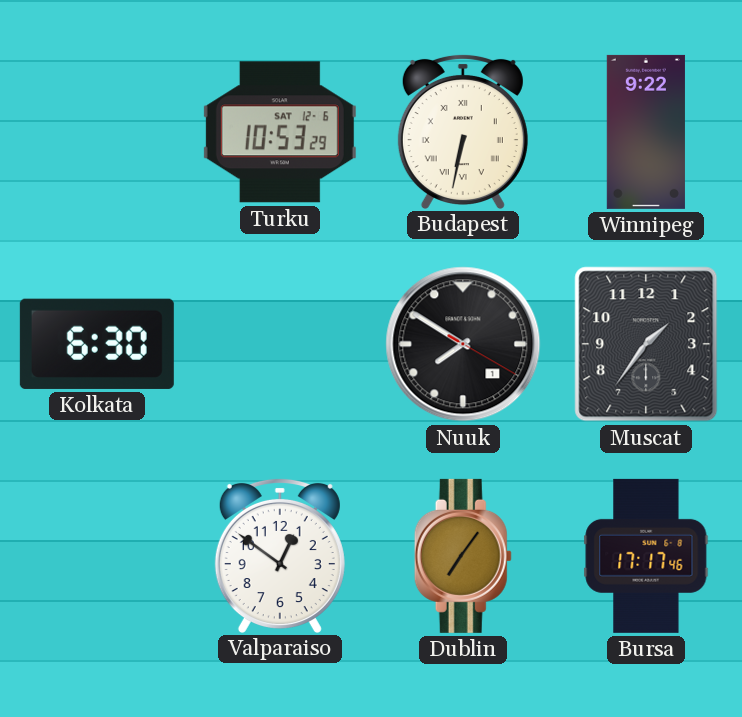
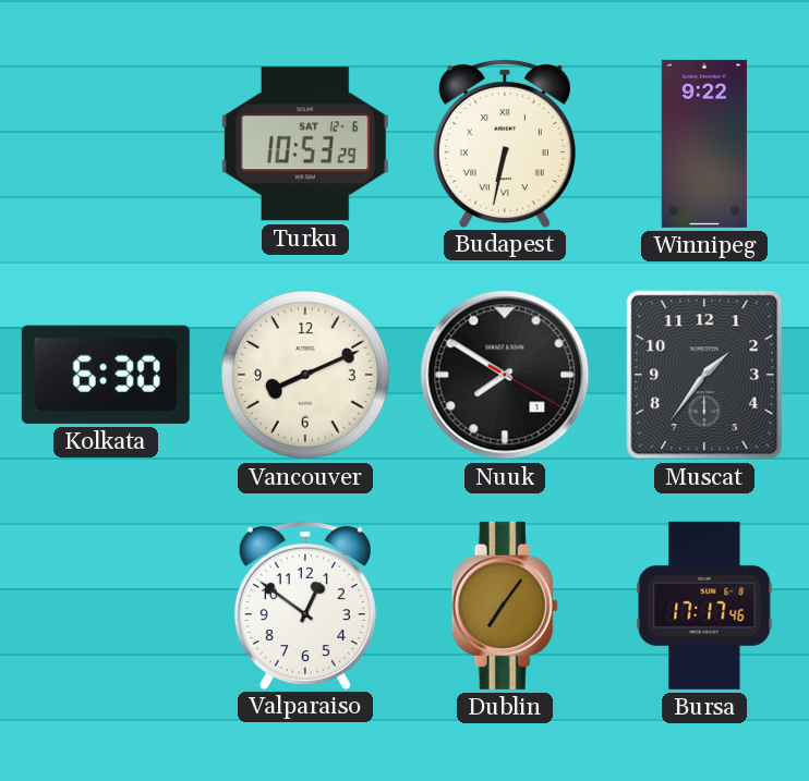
Vancouver: none -> 8:11
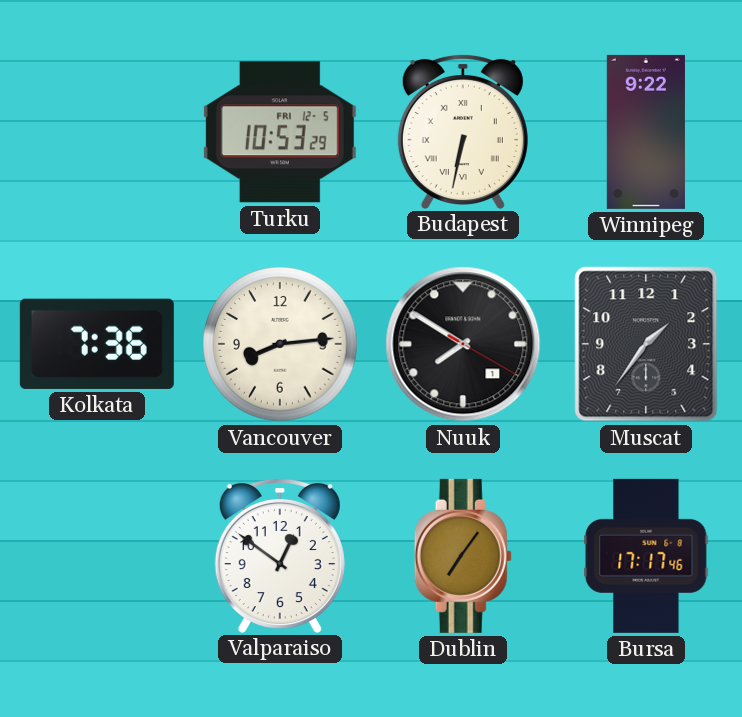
Turku date: SAT 12-6 -> FRI 12-5
Kolkata: 6:30 -> 7:36
Vancouver: 8:11 -> 8:14
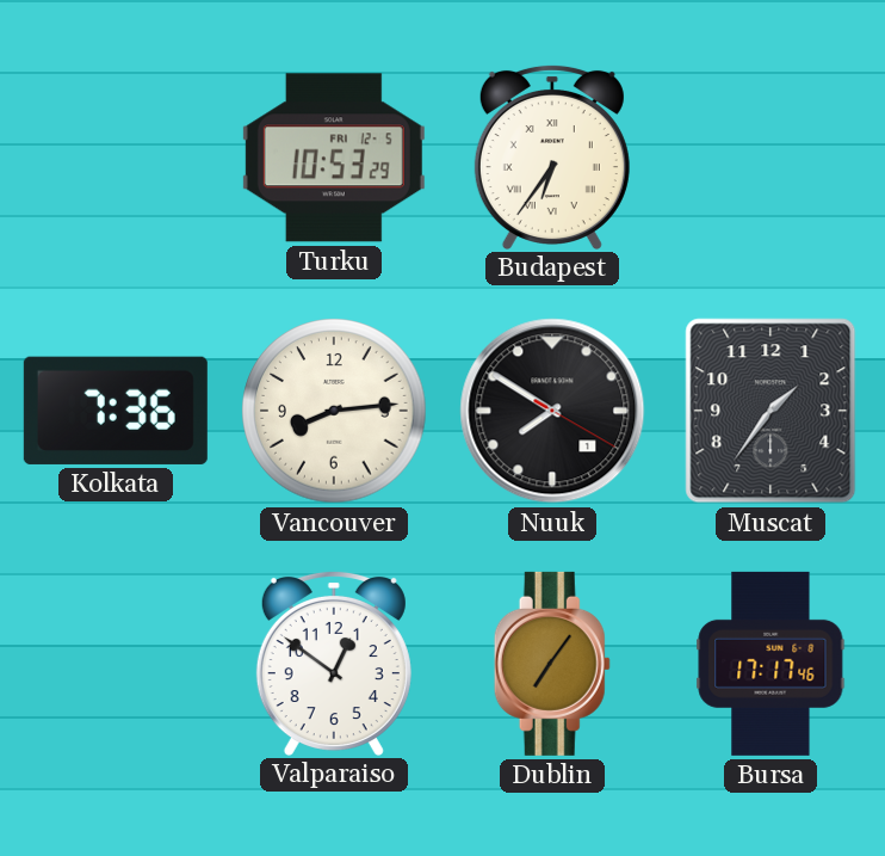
Budapest: 6:32 -> 6:36
Winnipeg: 9:22 -> none
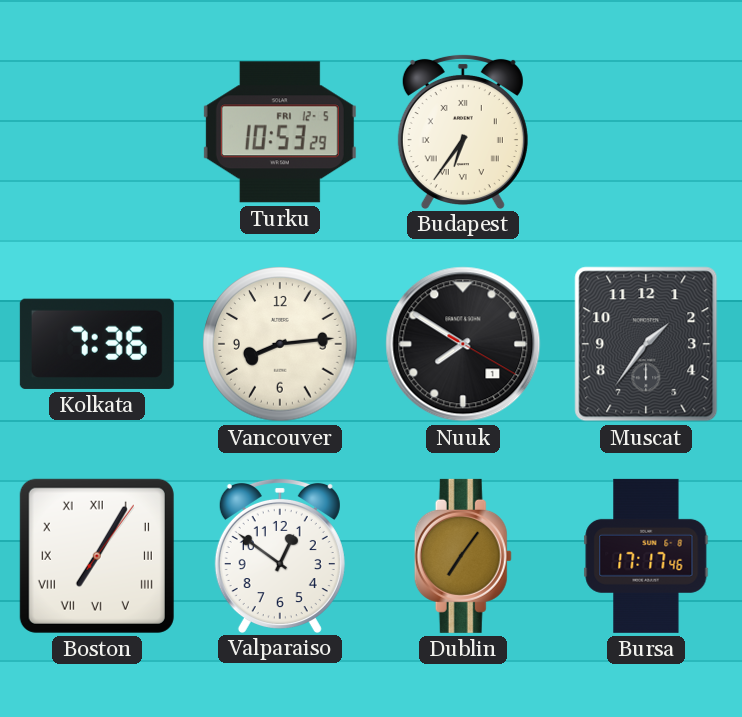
Boston: none -> 7:05
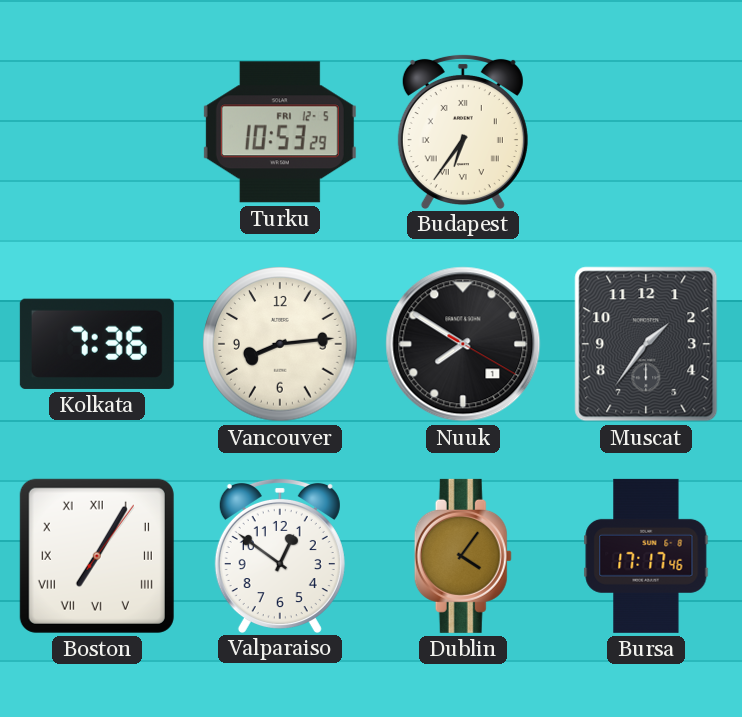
Dublin: 7:06 -> 4:06
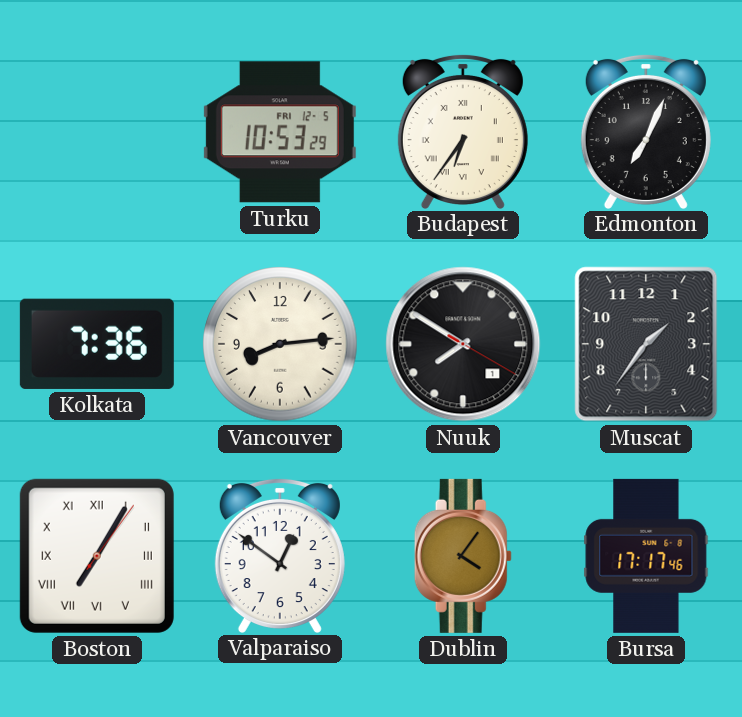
Edmonton: none -> 7:04
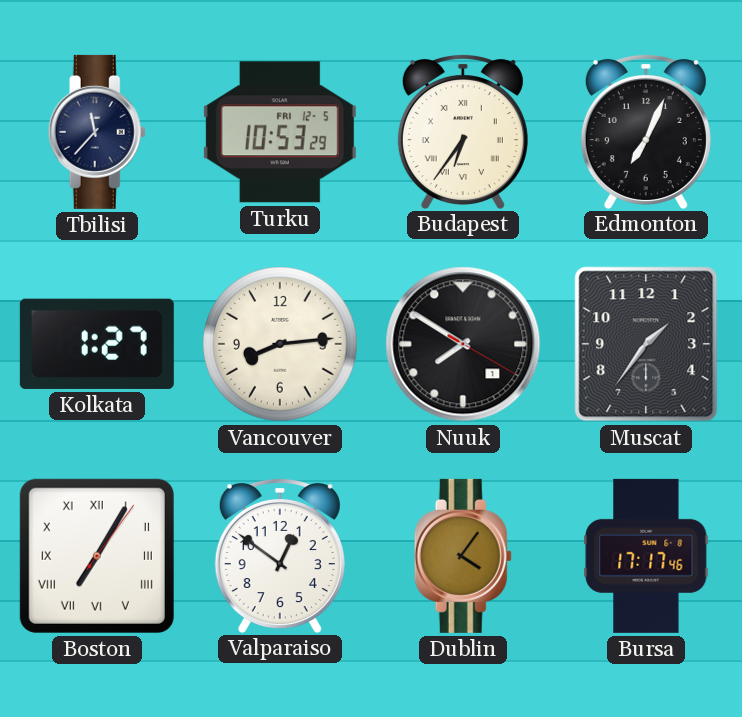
Tbilisi: none -> 11:37
Kolkata: 7:36 -> 1:27
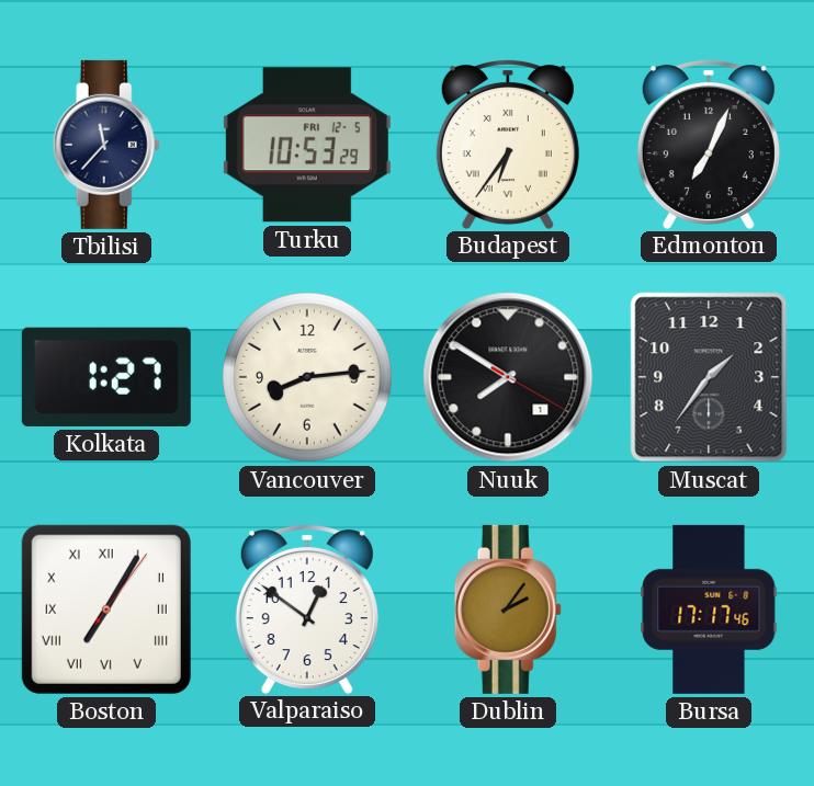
Dublin: 4:06 -> 2:06
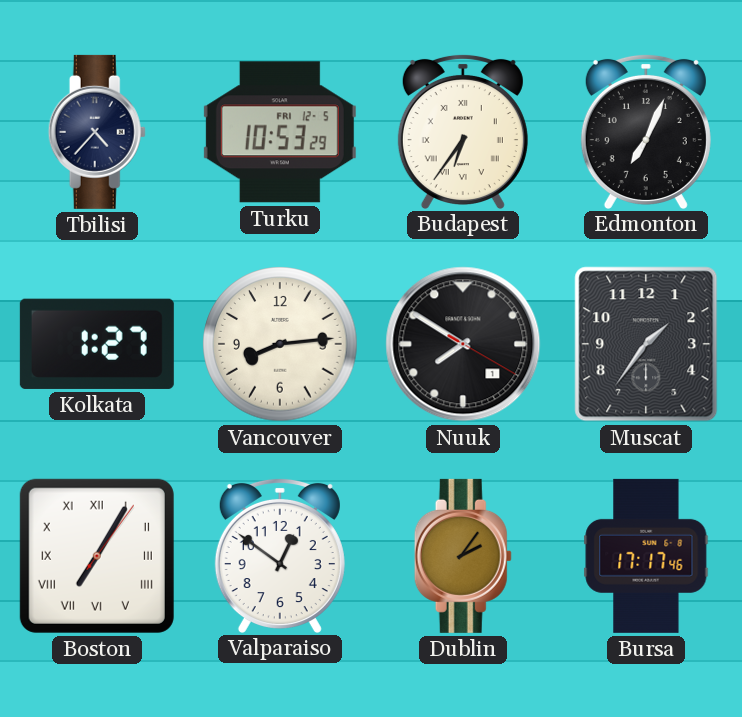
Tbilisi: 11:37 -> 4:37
